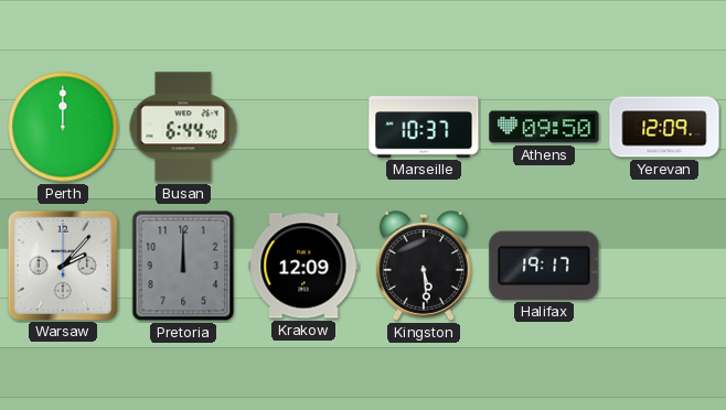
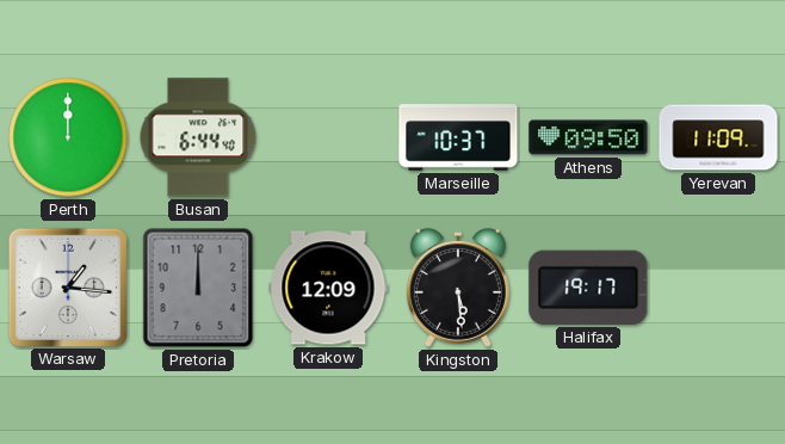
Yerevan: 12:09 -> 11:09
Warsaw: 2:07 -> 1:16
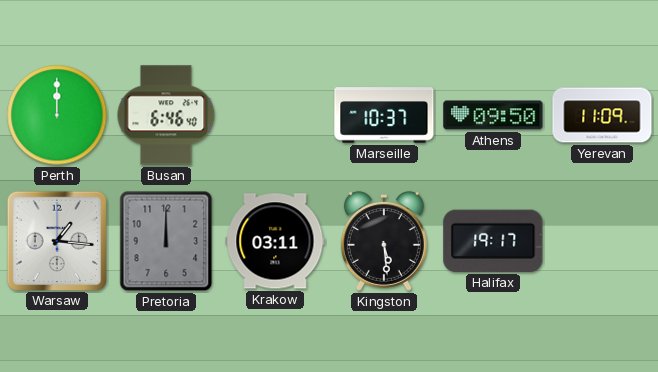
Busan: 6:44 -> 6:46
Krakow: 12:09 -> 03:11
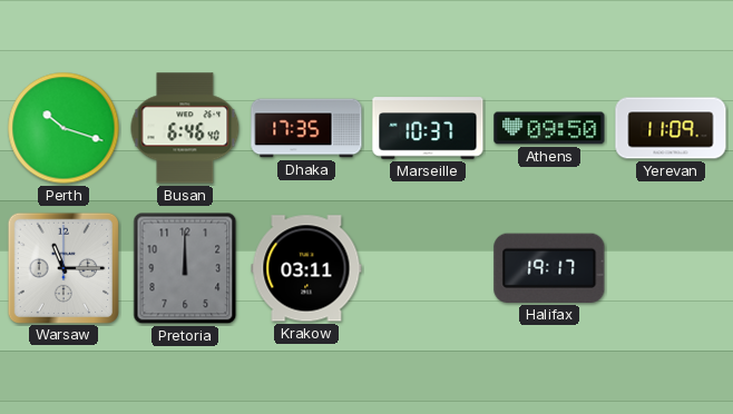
Perth: 12:00 -> 10:18
Dhaka: none -> 17:35
Warsaw: 1:16 -> 11:15
Kingston: 5:29 -> none
